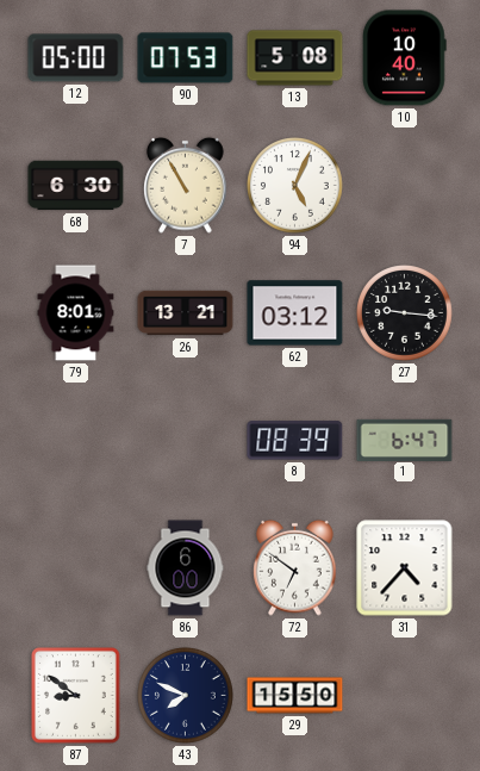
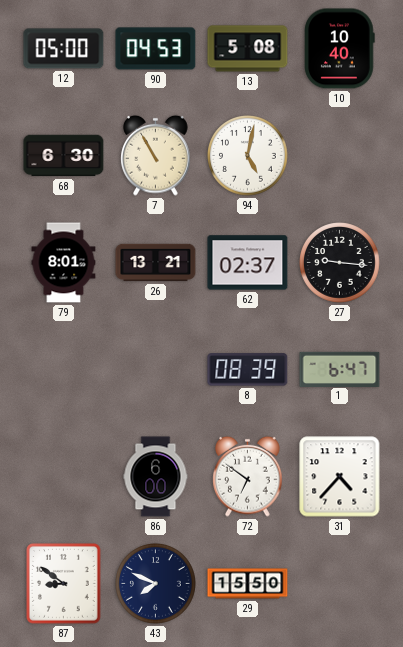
90: 07:53 -> 04:53
94: 5:04 -> 5:02
62: 03:12 -> 02:37
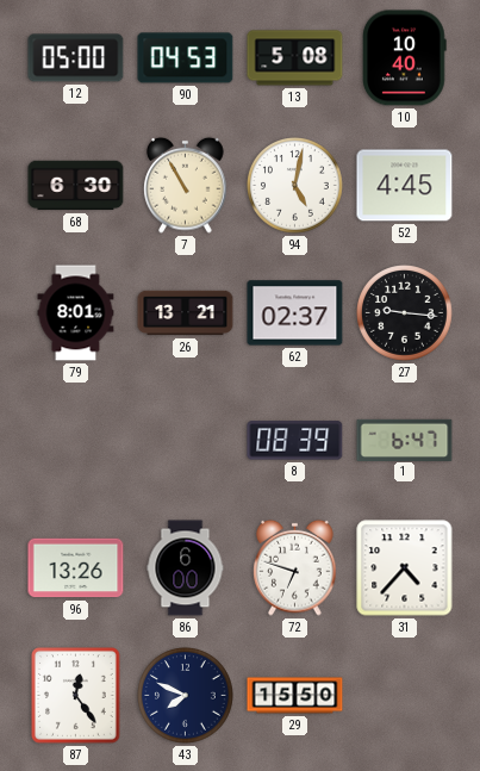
52: none -> 4:45
96: none -> 13:26
72: 6:51 -> 6:48
87: 8:51 -> 12:24
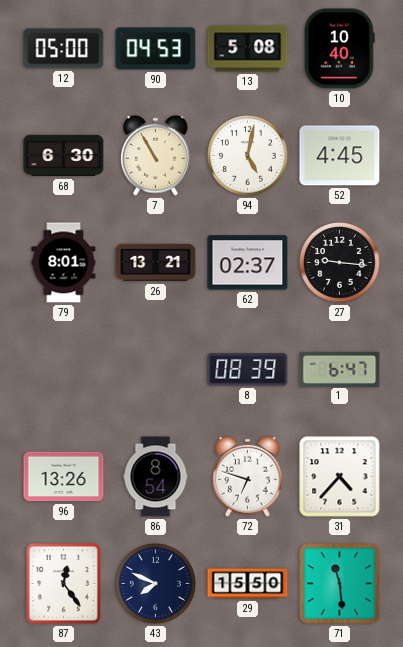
86: 6:00 -> 8:54
71: none -> 11:29
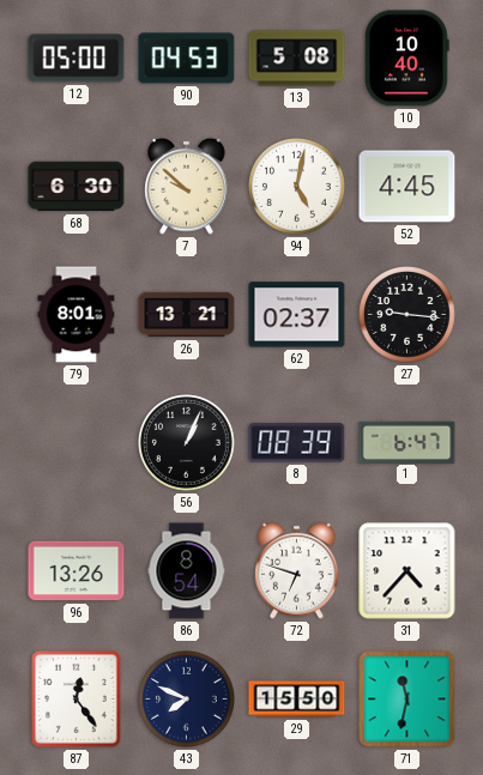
7: 10:55 -> 9:52
56: none -> 1:04
71: 11:29 -> 11:32
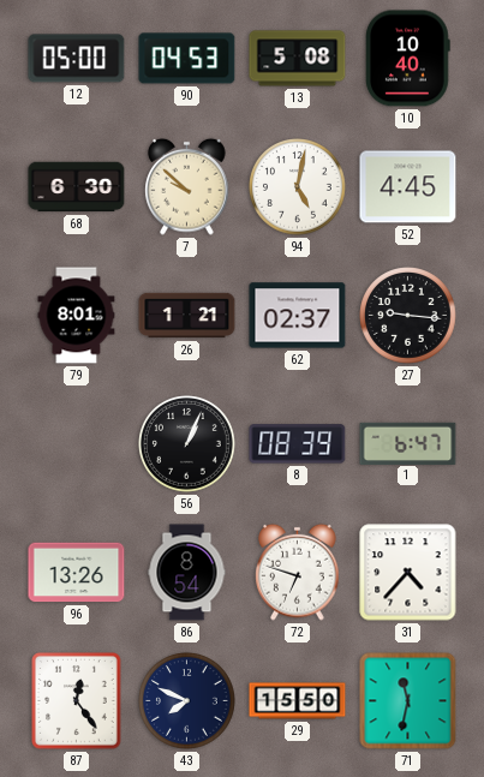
26: 13:21 -> 1:21
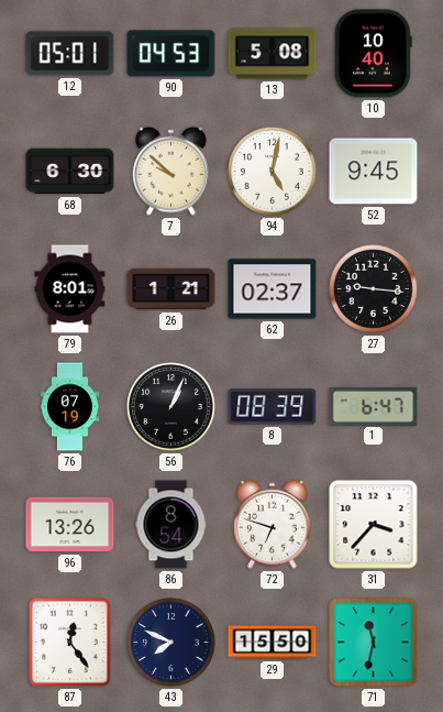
12: 05:00 -> 05:01
52: 4:45 -> 9:45
76: none -> 07:19
31: 4:37 -> 3:37
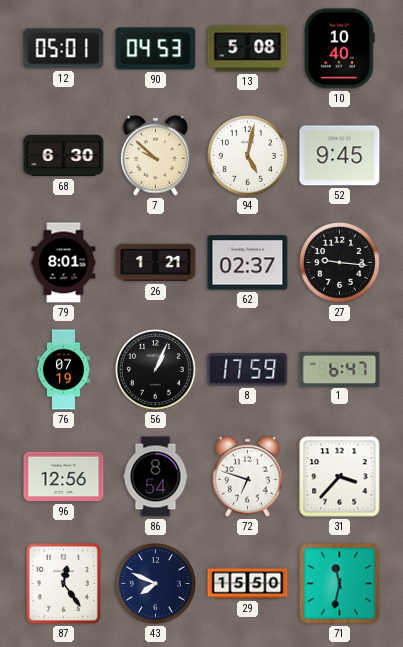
8: 08:39 -> 17:59
96: 13:26 -> 12:56
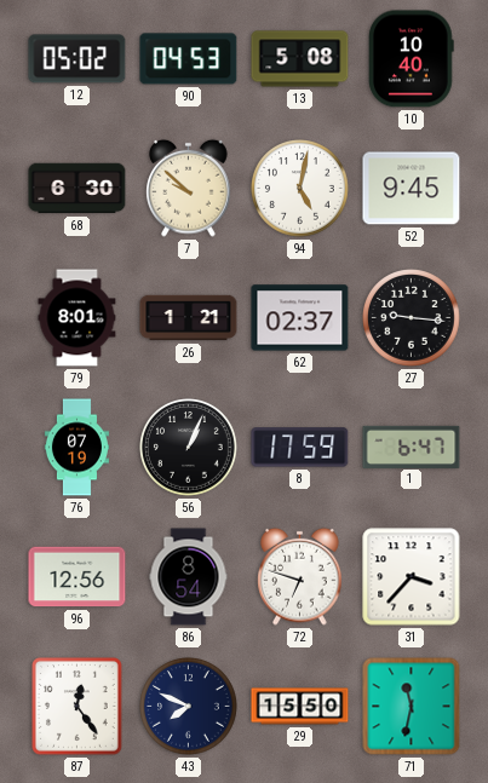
12: 05:01 -> 05:02
